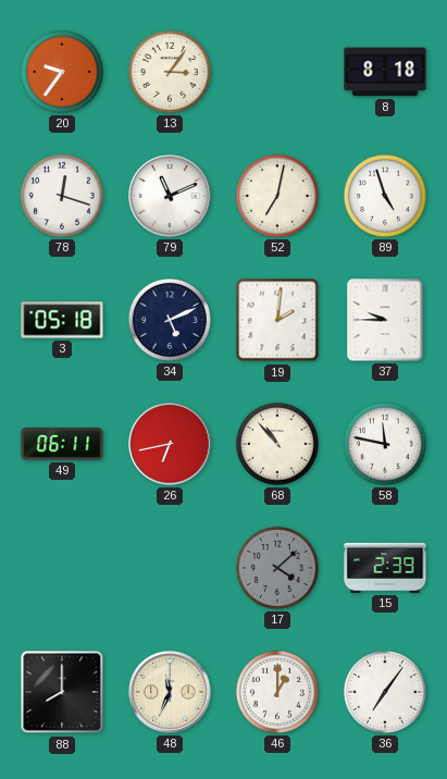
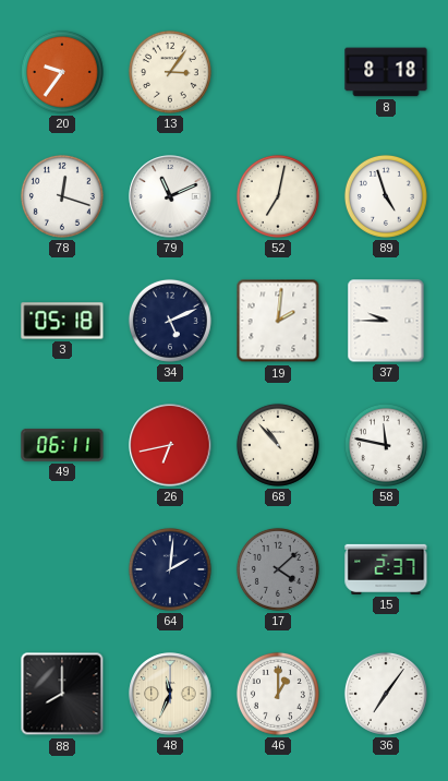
64: none -> 2:01
15: 2:39 -> 2:37
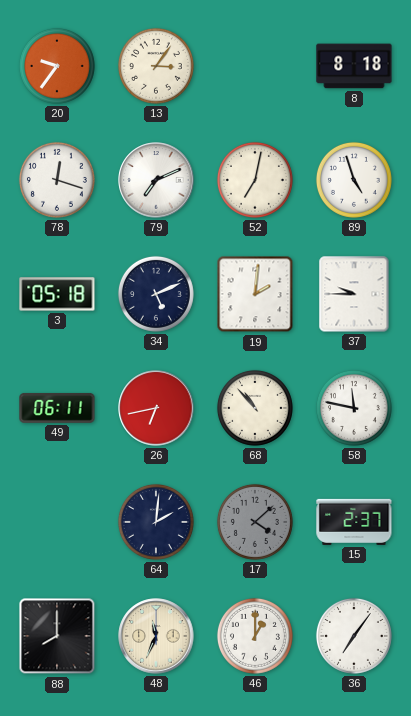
79: 11:11 -> 7:11
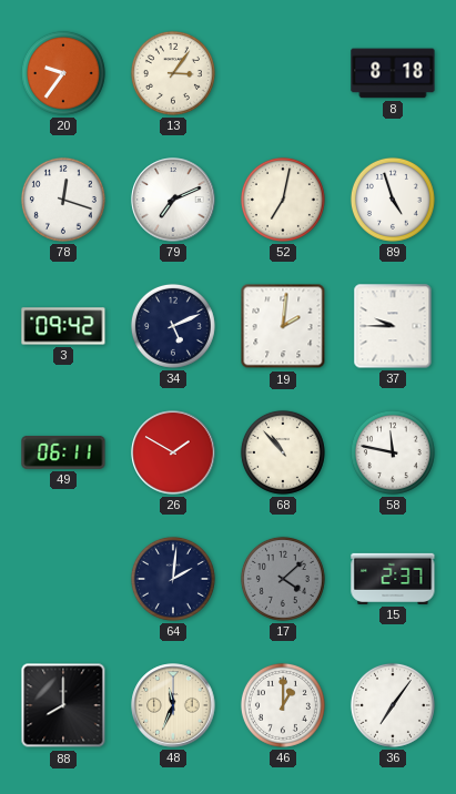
3: 05:18 -> 09:42
26: 6:43 -> 1:50
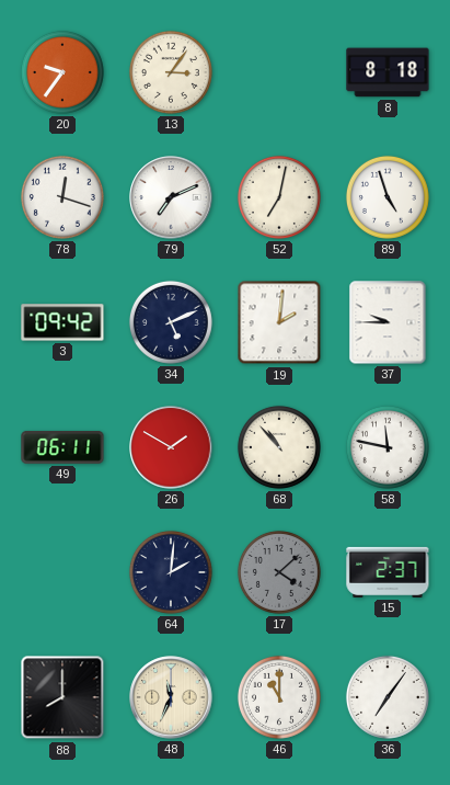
46: 1:00 -> 11:00
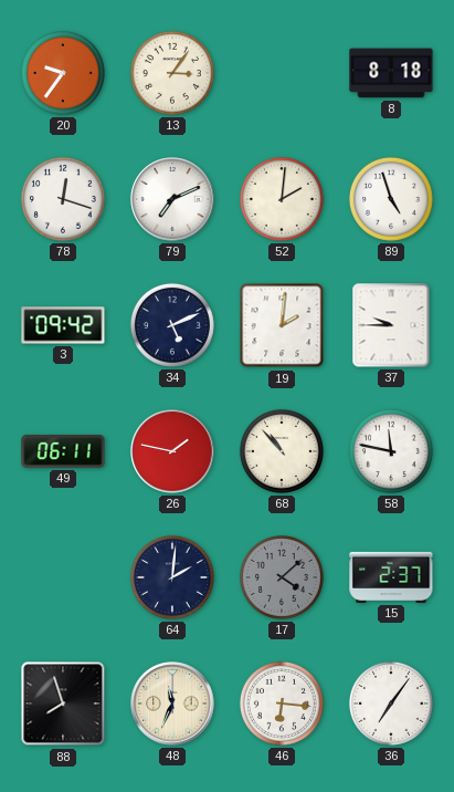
52: 7:02 -> 2:01
26: 1:50 -> 1:47
88: 8:00 -> 7:57
46: 11:00 -> 6:16
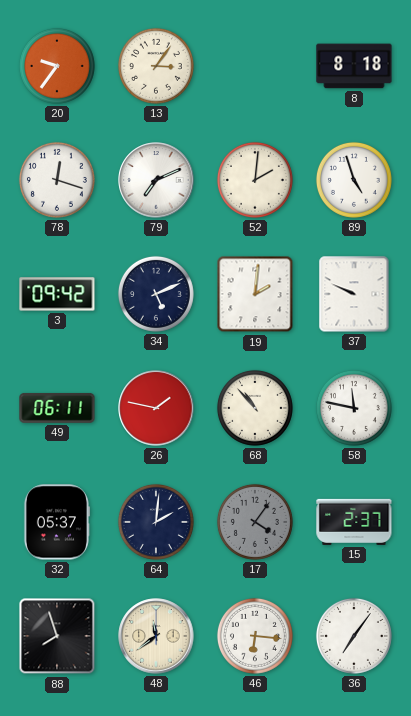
37: 9:45 -> 9:49
32: none -> 05:37
17: 4:08 -> 4:06
48: 11:34 -> 11:39
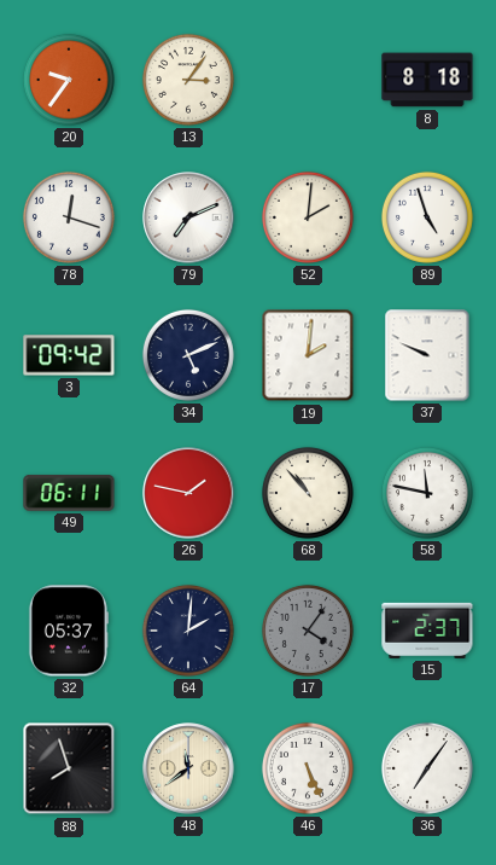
46: 6:16 -> 5:26
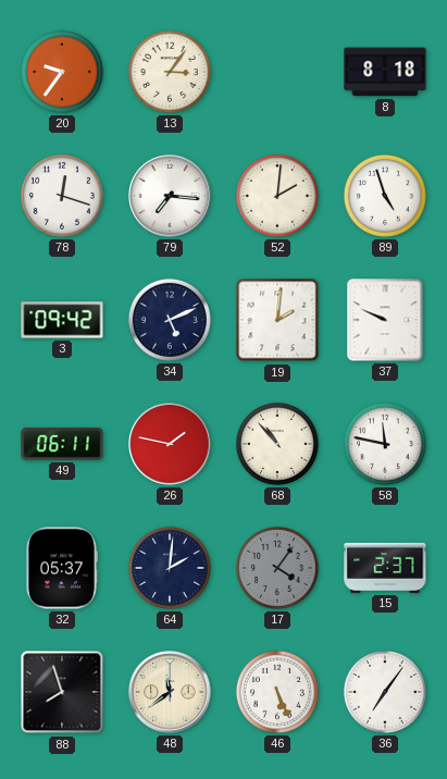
79: 7:11 -> 7:16
